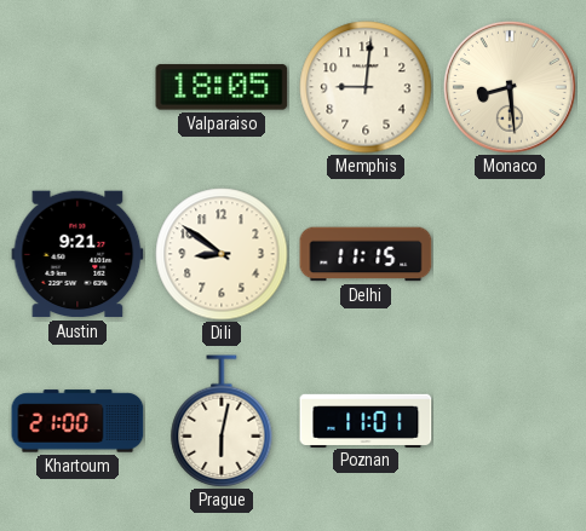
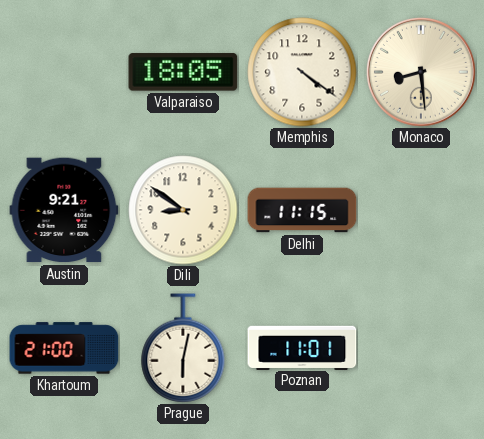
Memphis: 9:01 -> 4:21
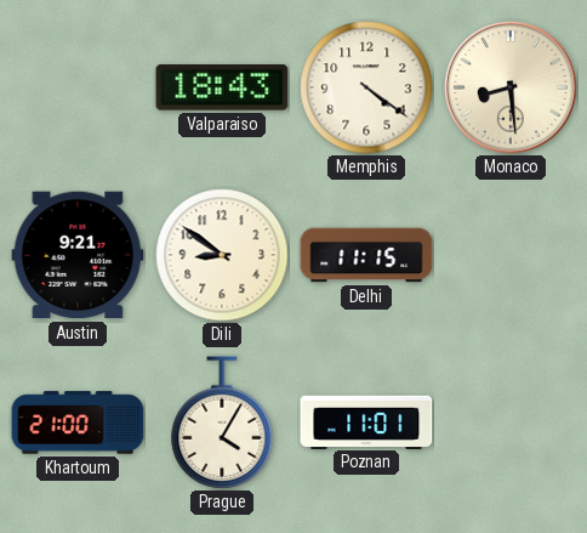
Valparaiso: 18:05 -> 18:43
Prague: 6:02 -> 4:05
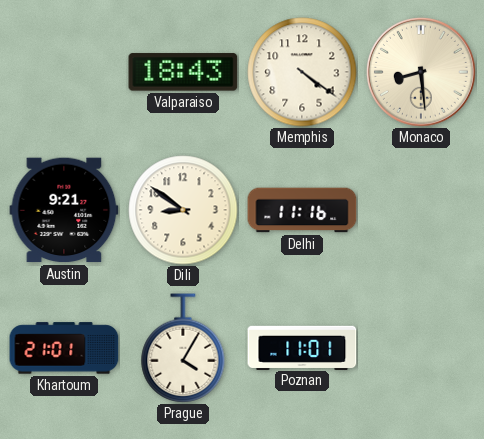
Delhi: 11:15 -> 11:16
Khartoum: 21:00 -> 21:01
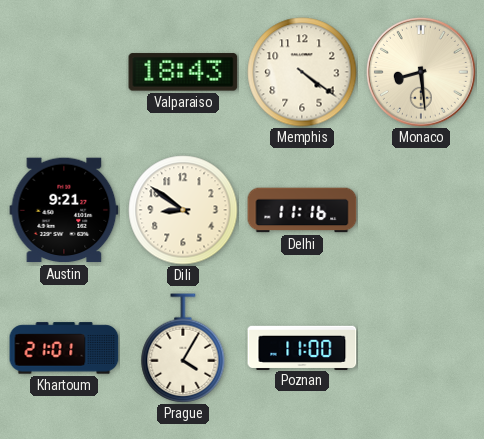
Poznan: 11:01 -> 11:00
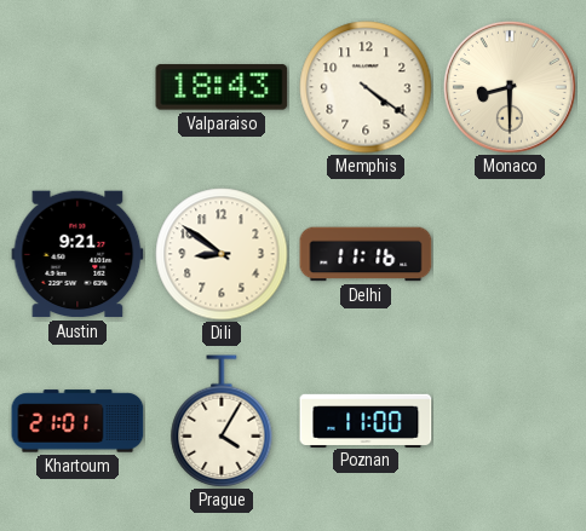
Monaco: 8:29 -> 8:30
